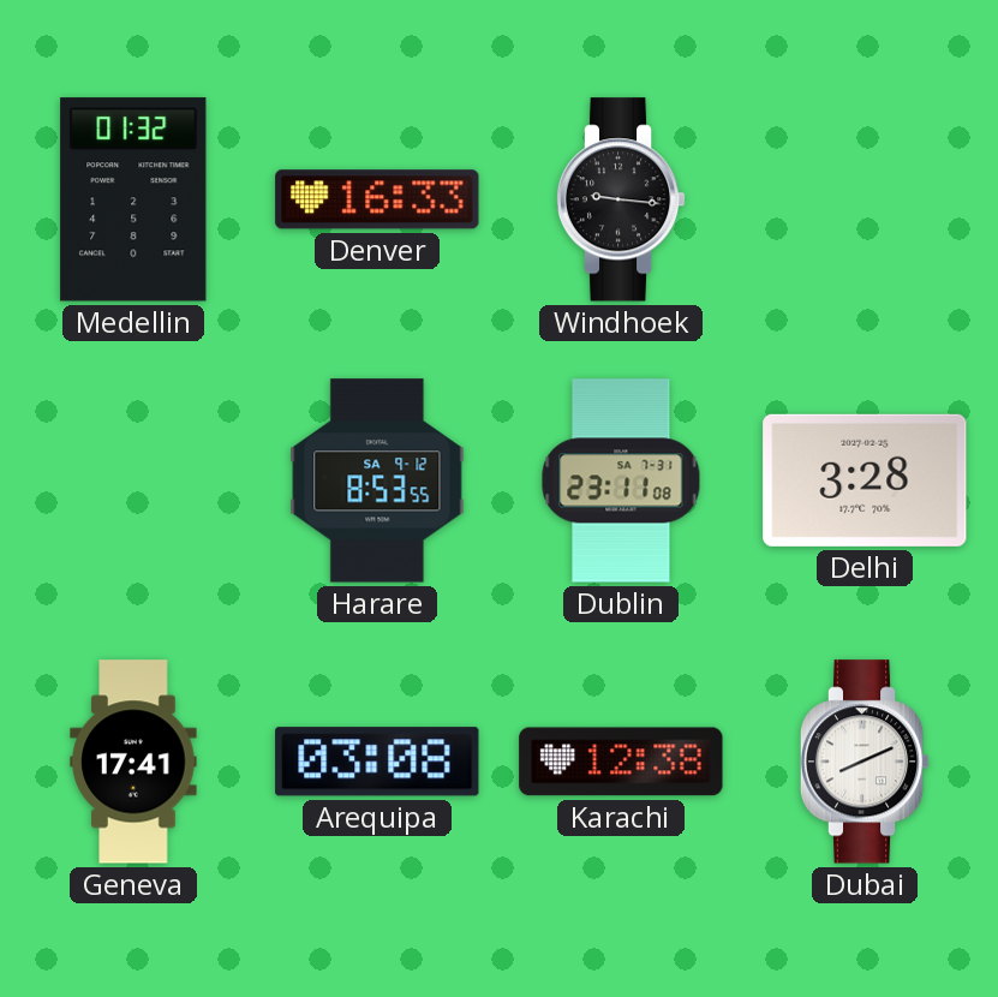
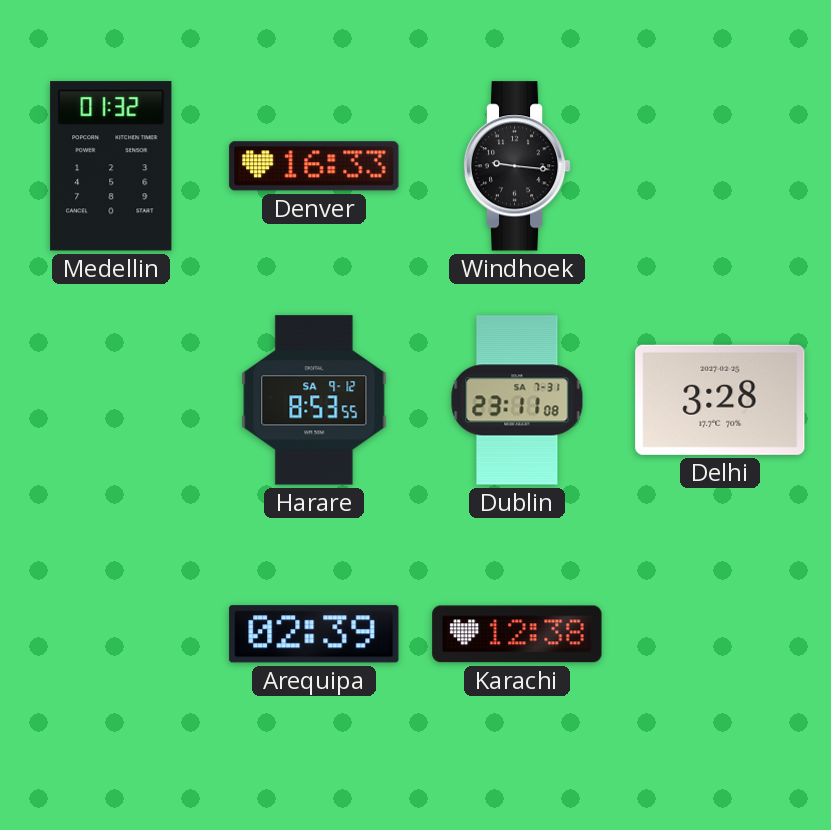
Geneva: 17:41 -> none
Arequipa: 03:08 -> 02:39
Dubai: 8:11 -> none
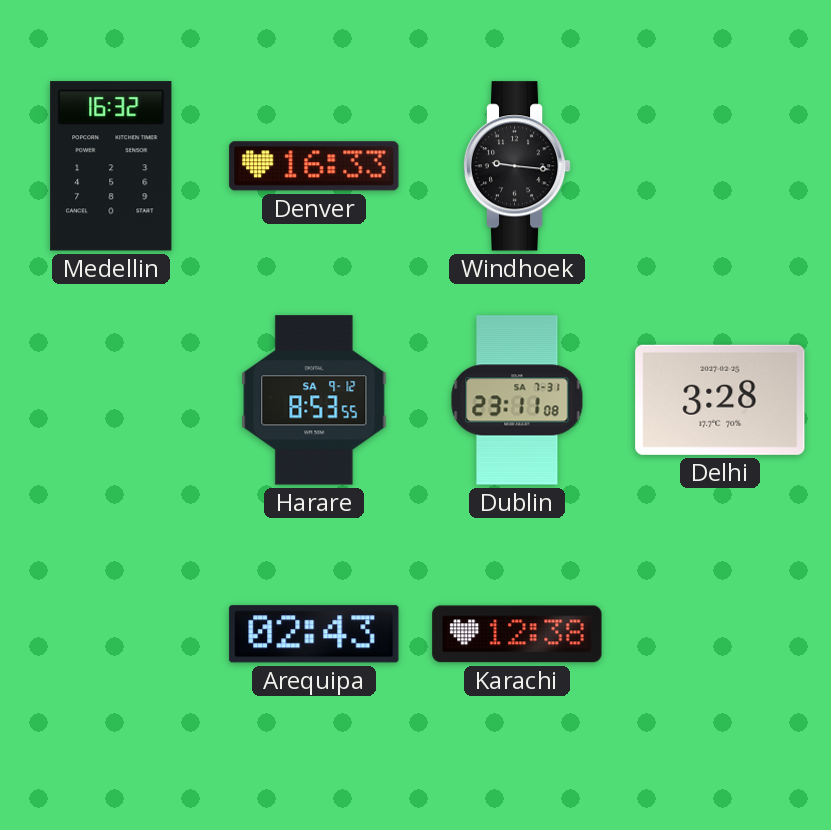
Medellin: 01:32 -> 16:32
Arequipa: 02:39 -> 02:43
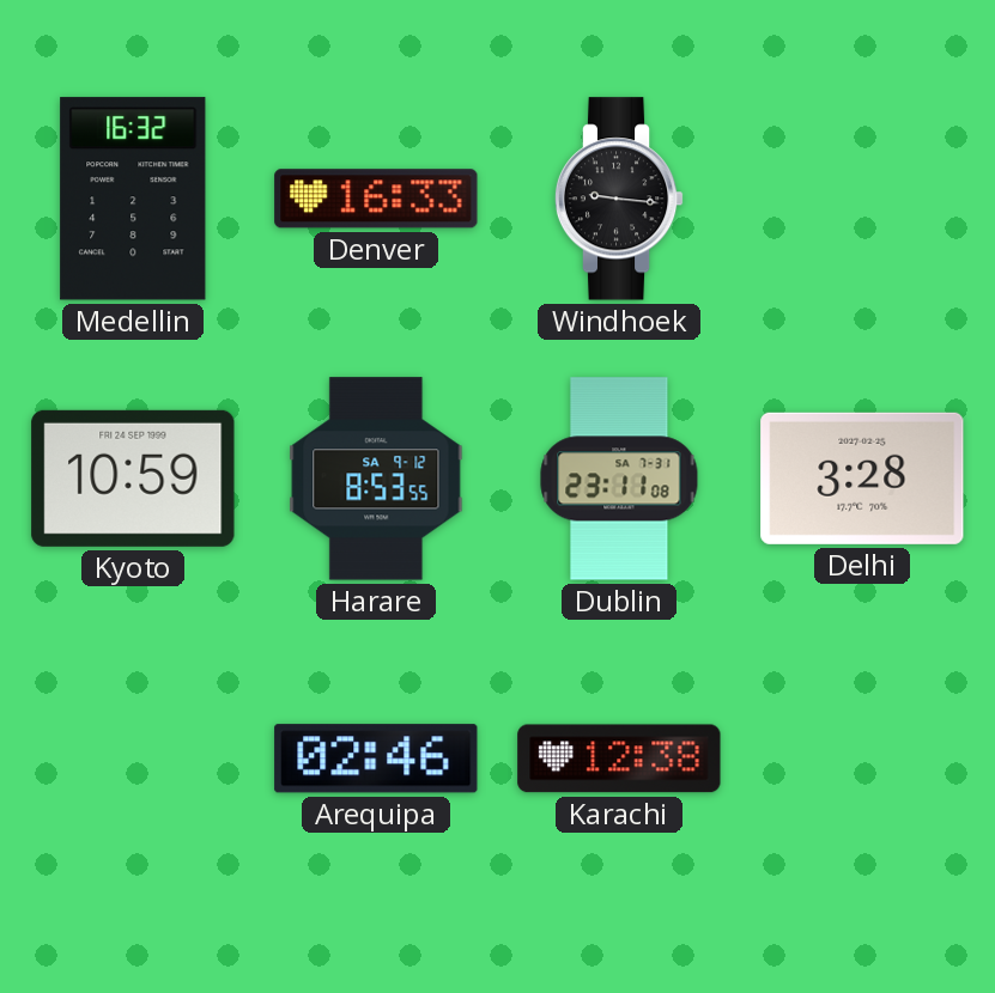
Kyoto: none -> 10:59
Arequipa: 02:43 -> 02:46
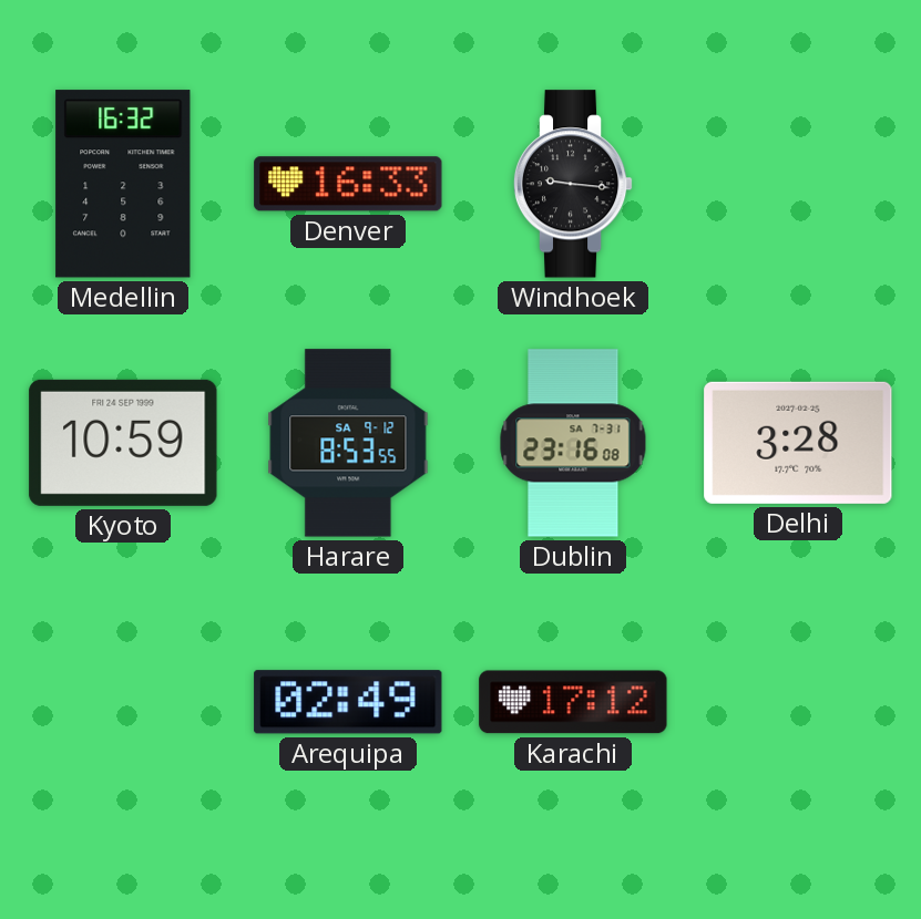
Dublin: 23:11 -> 23:16
Arequipa: 02:46 -> 02:49
Karachi: 12:38 -> 17:12
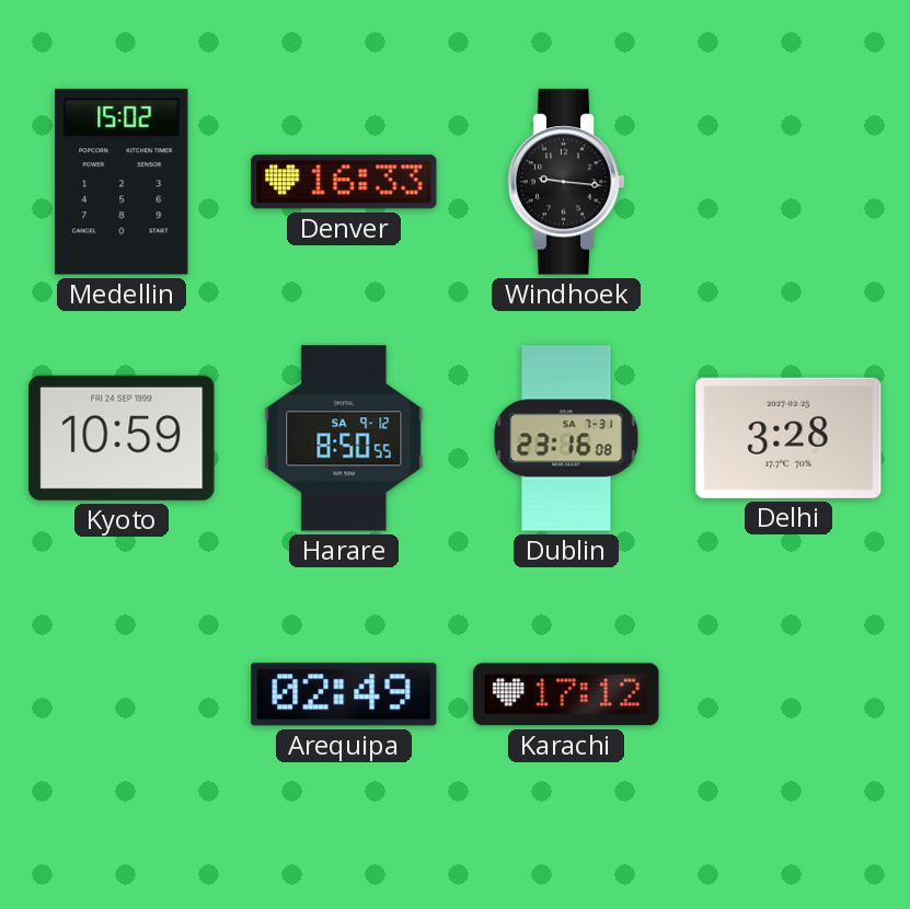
Medellin: 16:32 -> 15:02
Harare: 8:53 -> 8:50
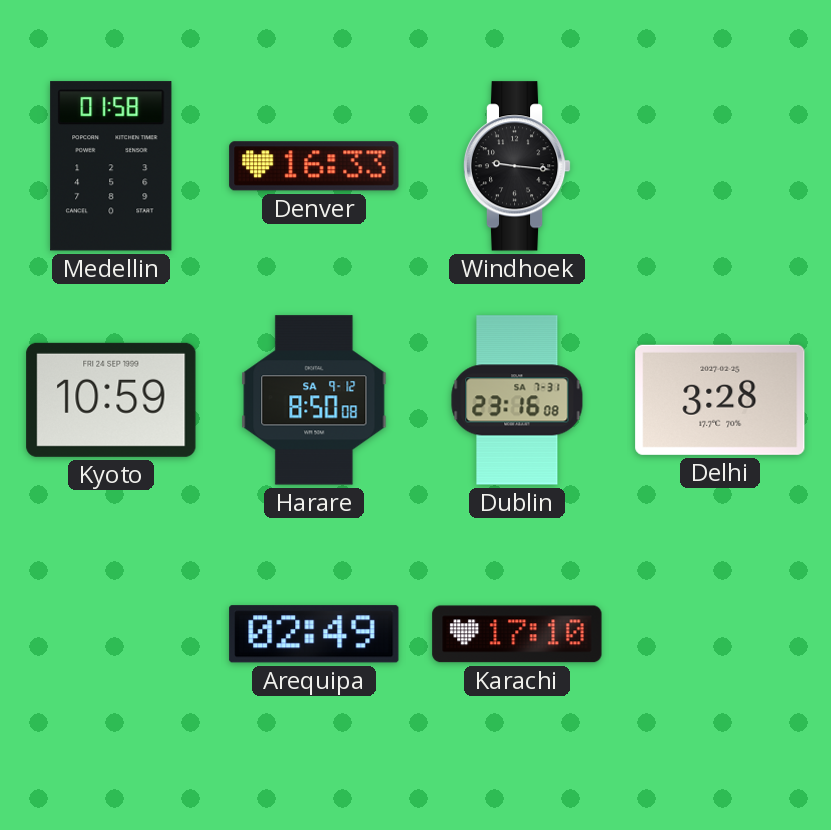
Medellin: 15:02 -> 01:58
Harare: 8:50:55 -> 8:50:08
Karachi: 17:12 -> 17:10
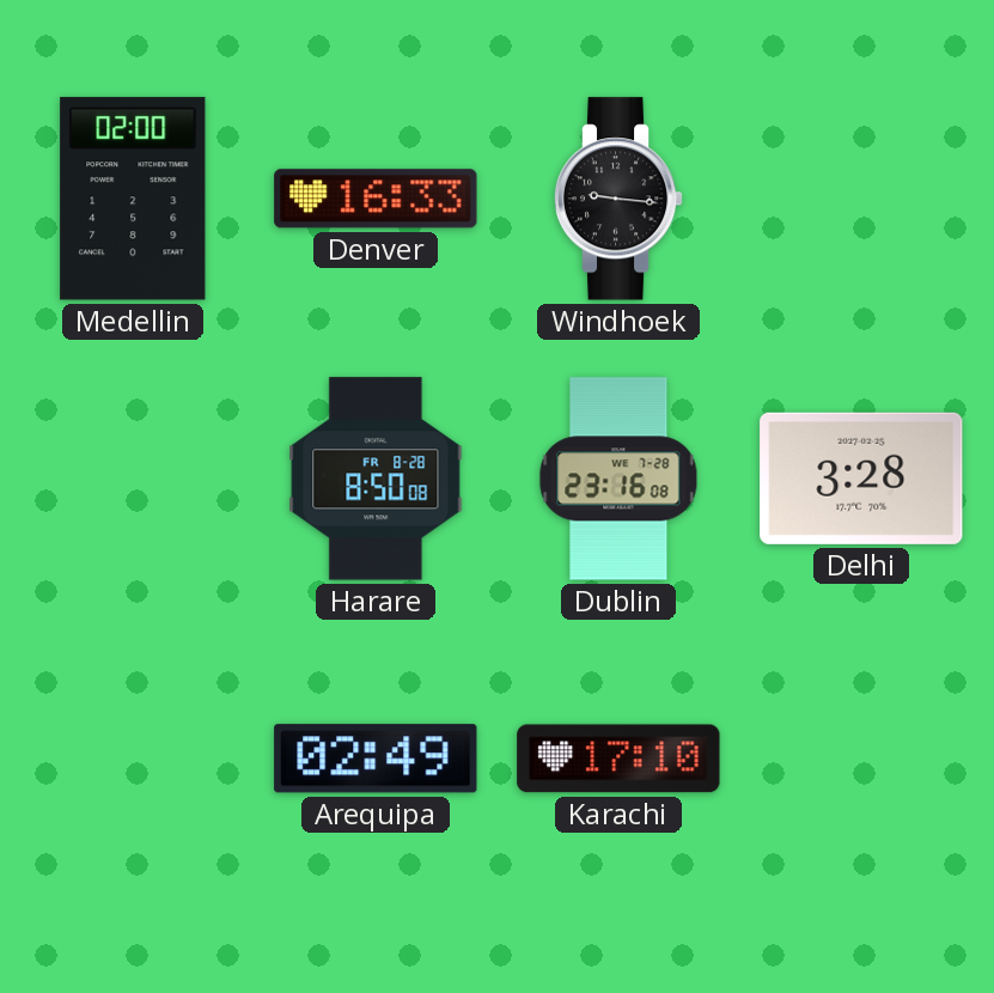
Medellin: 01:58 -> 02:00
Kyoto: 10:59 -> none
Harare date: SA 9-12 -> FR 8-28
Dublin date: SA 7-31 -> WE 7-28
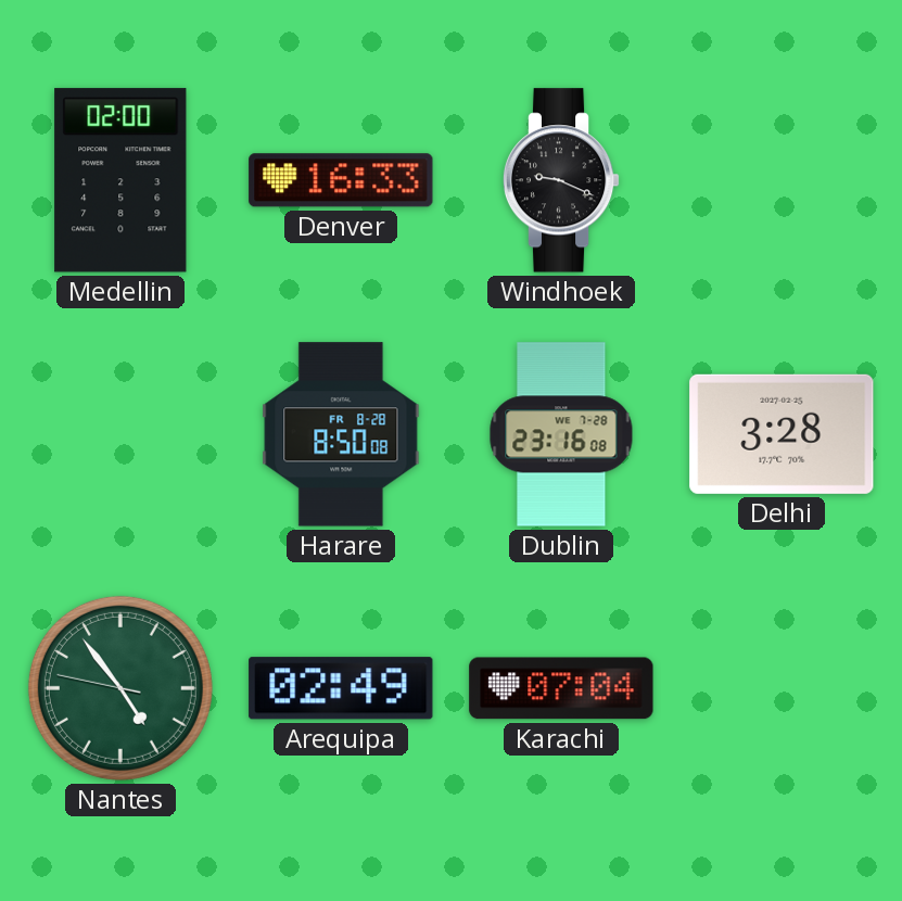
Windhoek: 9:16 -> 9:19
Nantes: none -> 4:53
Karachi: 17:10 -> 07:04
